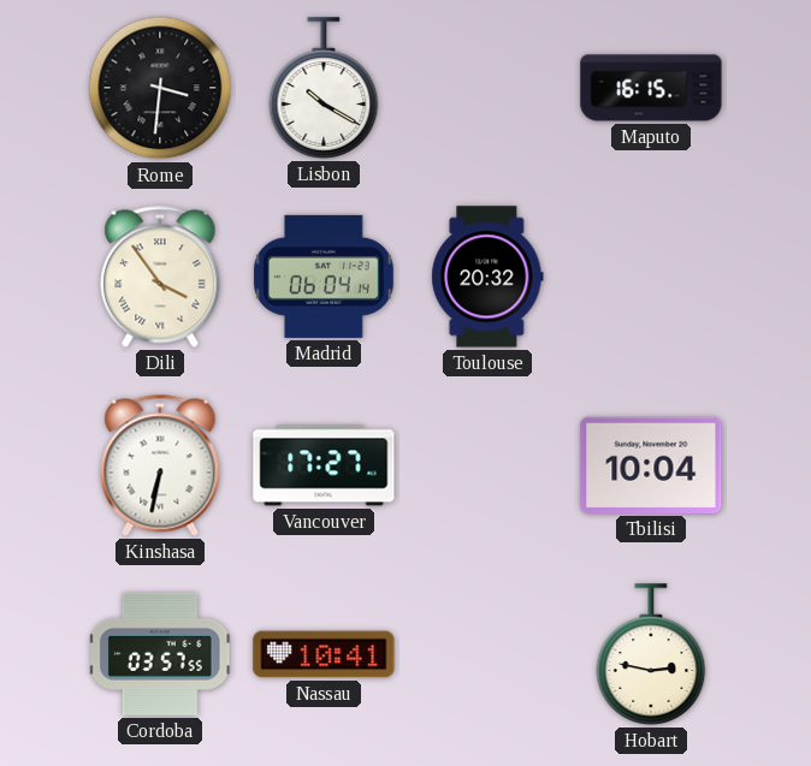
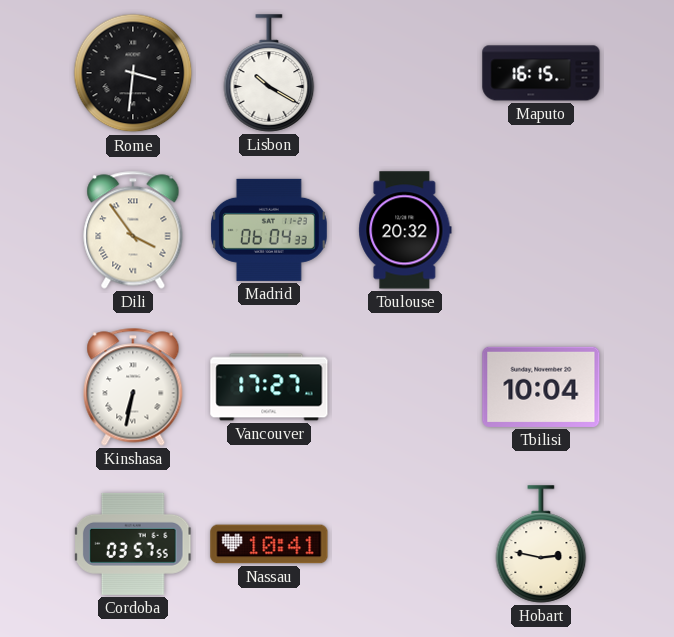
Madrid: 06:04:14 -> 06:04:33
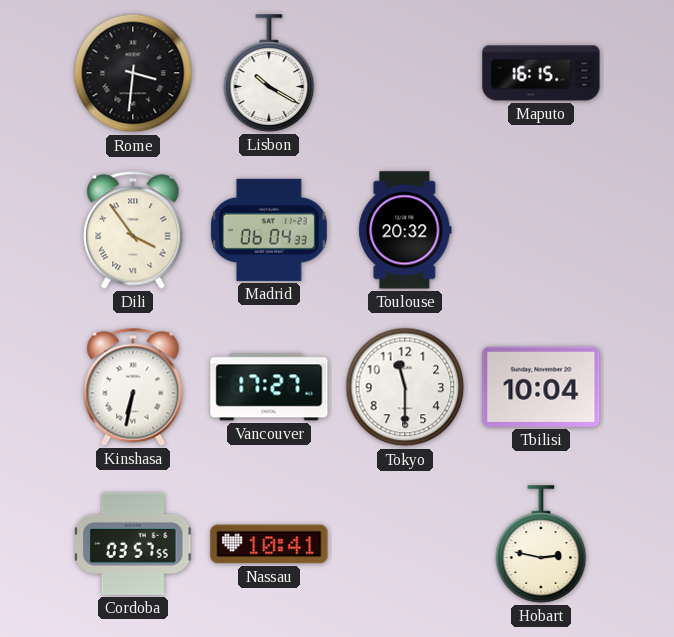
Tokyo: none -> 11:30
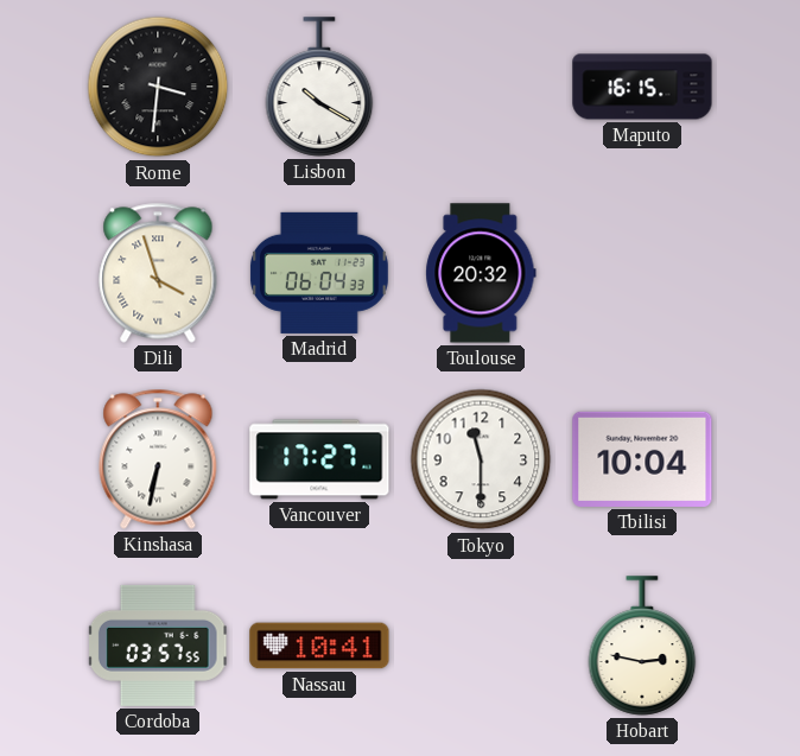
Dili: 3:54 -> 3:57
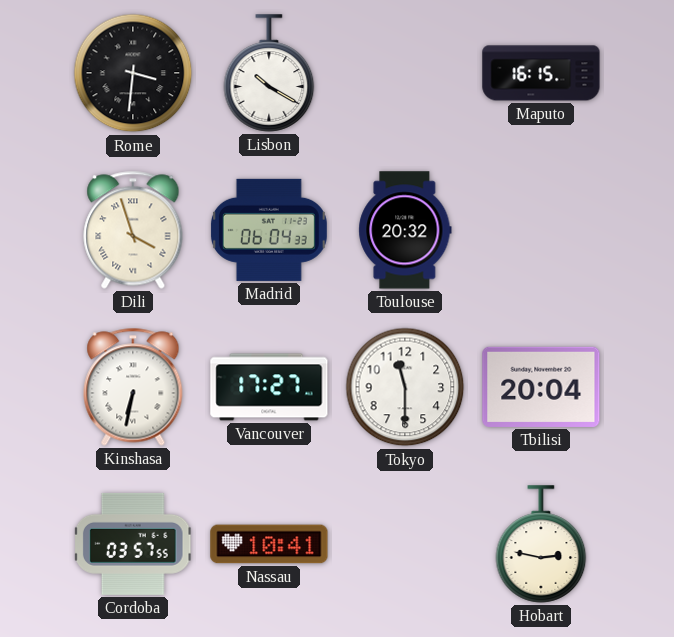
Tbilisi: 10:04 -> 20:04
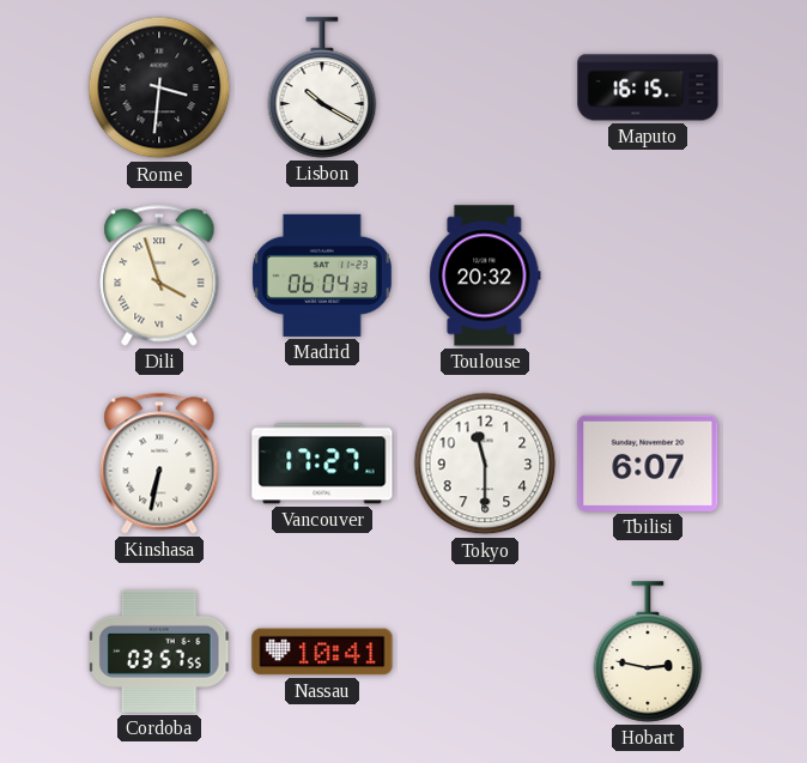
Tbilisi: 20:04 -> 6:07
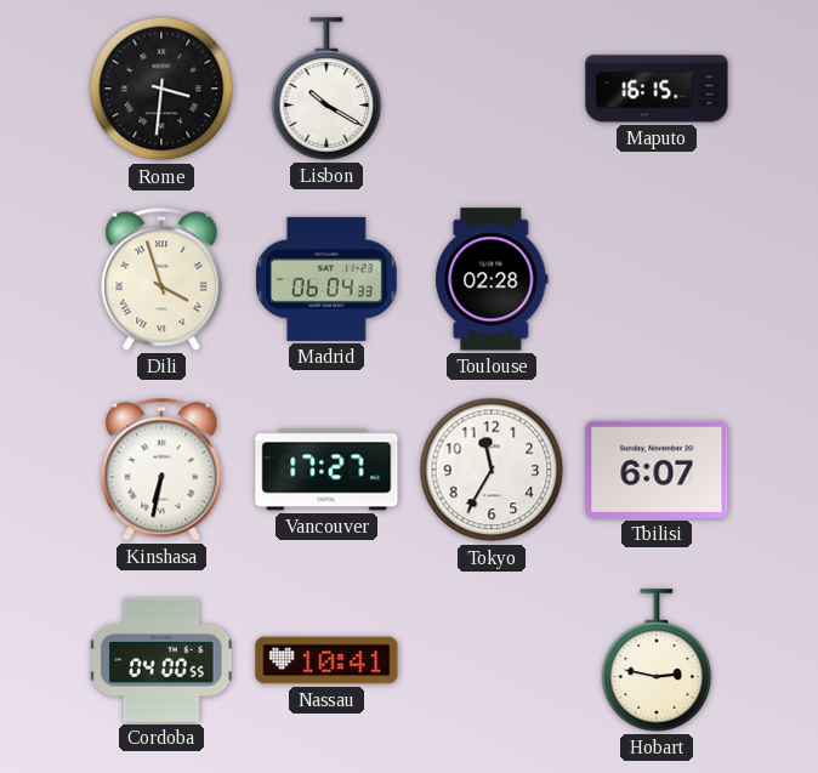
Toulouse: 20:32 -> 02:28
Tokyo: 11:30 -> 11:35
Cordoba: 03:57 -> 04:00
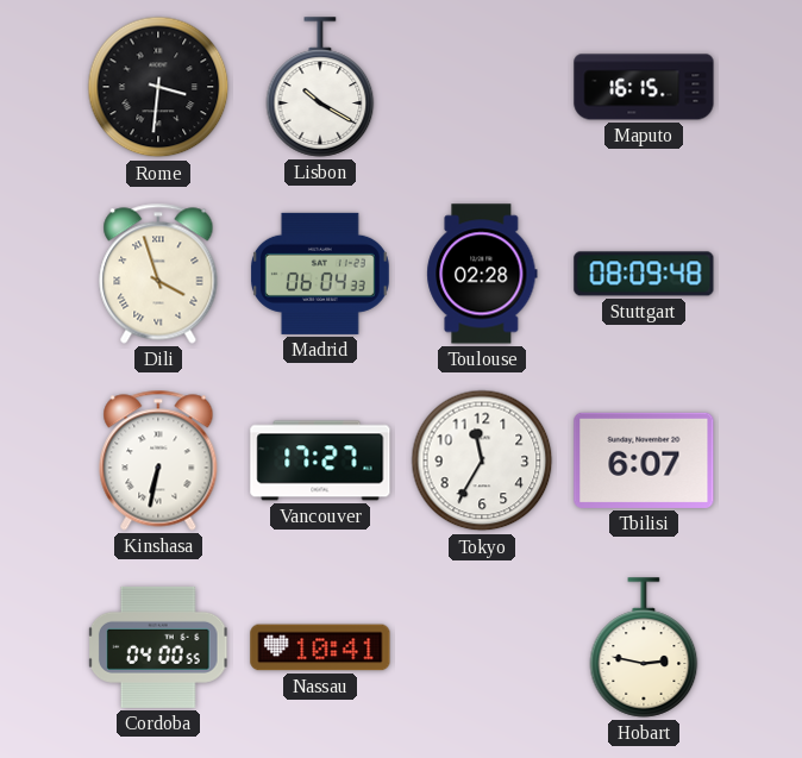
Stuttgart: none -> 08:09
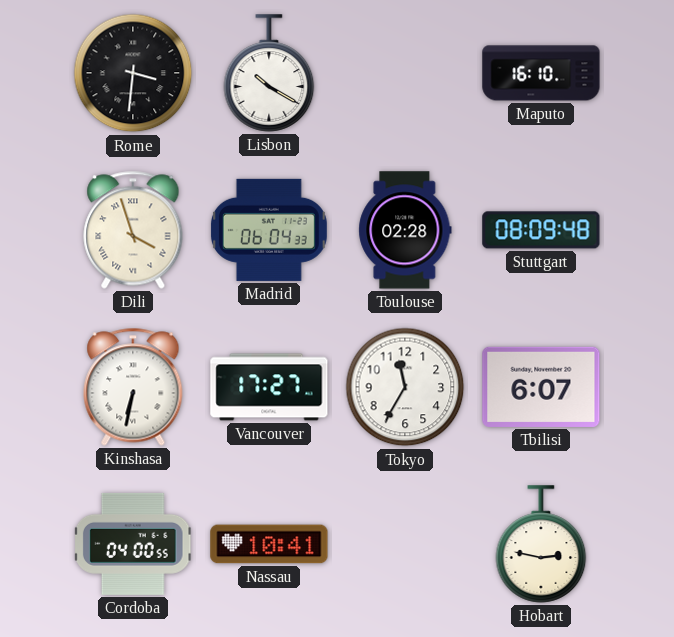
Maputo: 16:15 -> 16:10
